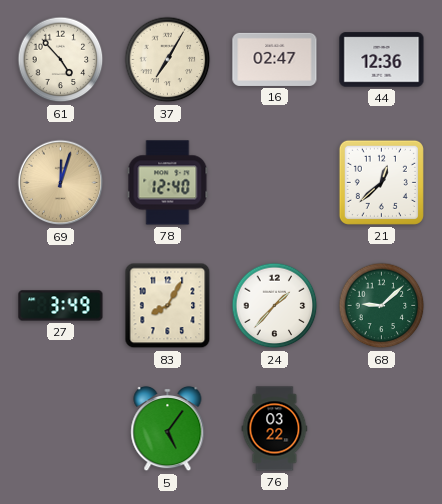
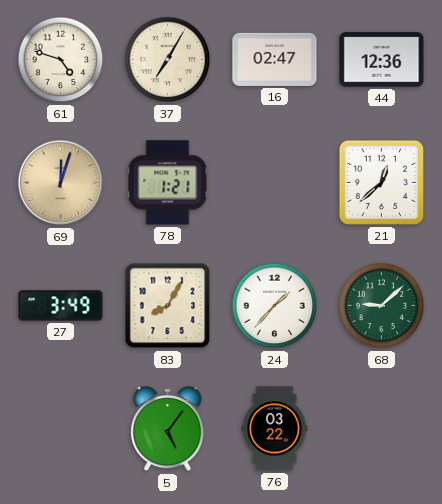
61: 4:53 -> 4:48
78: 12:40 -> 1:21
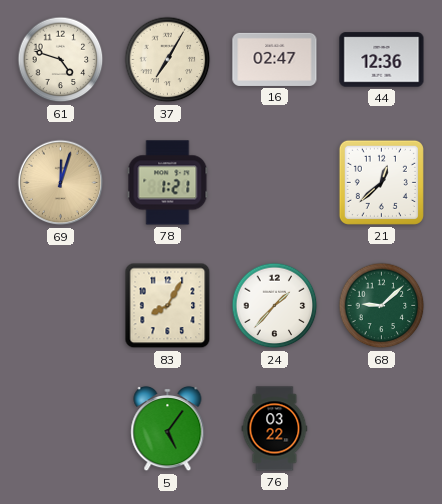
27: 3:49 -> none
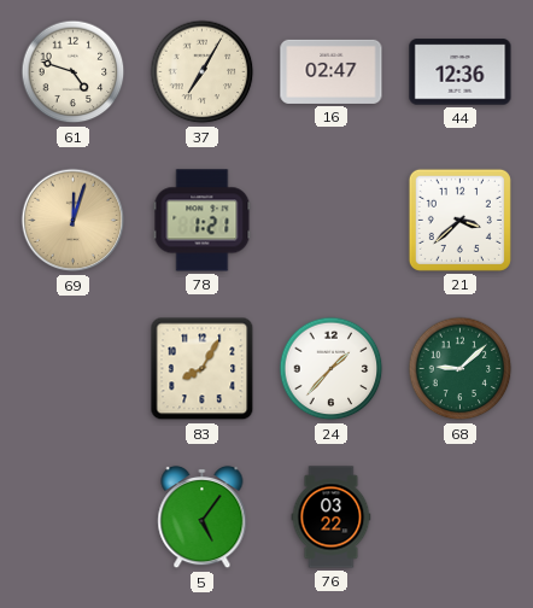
21: 12:38 -> 3:38
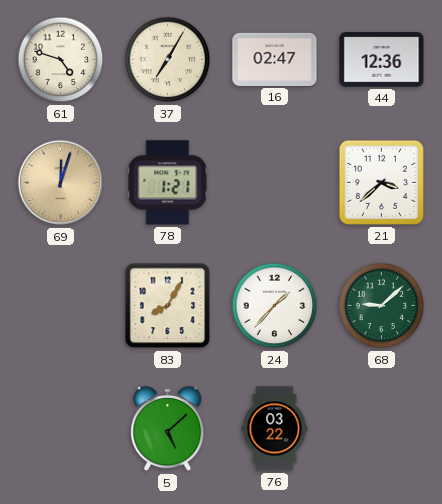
5: 5:06 -> 5:08
